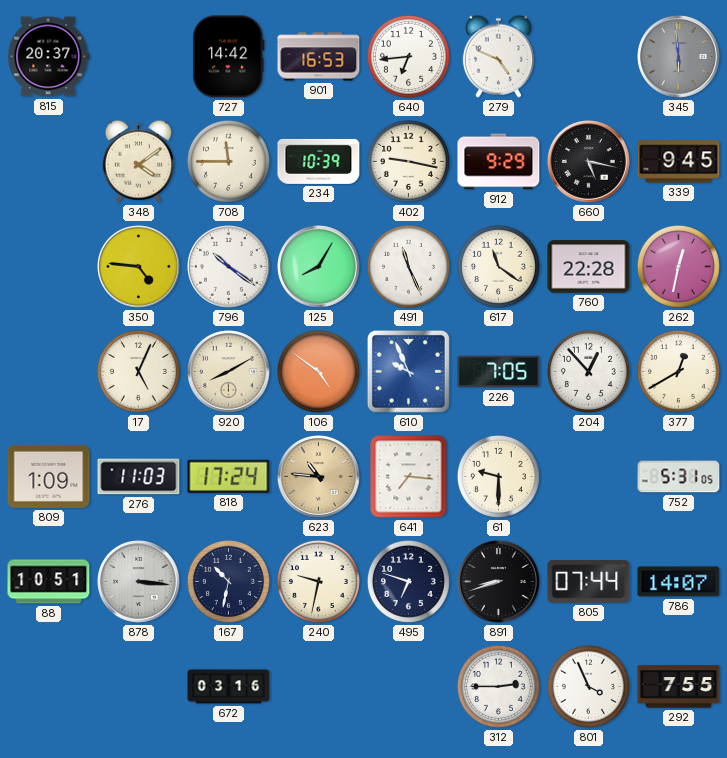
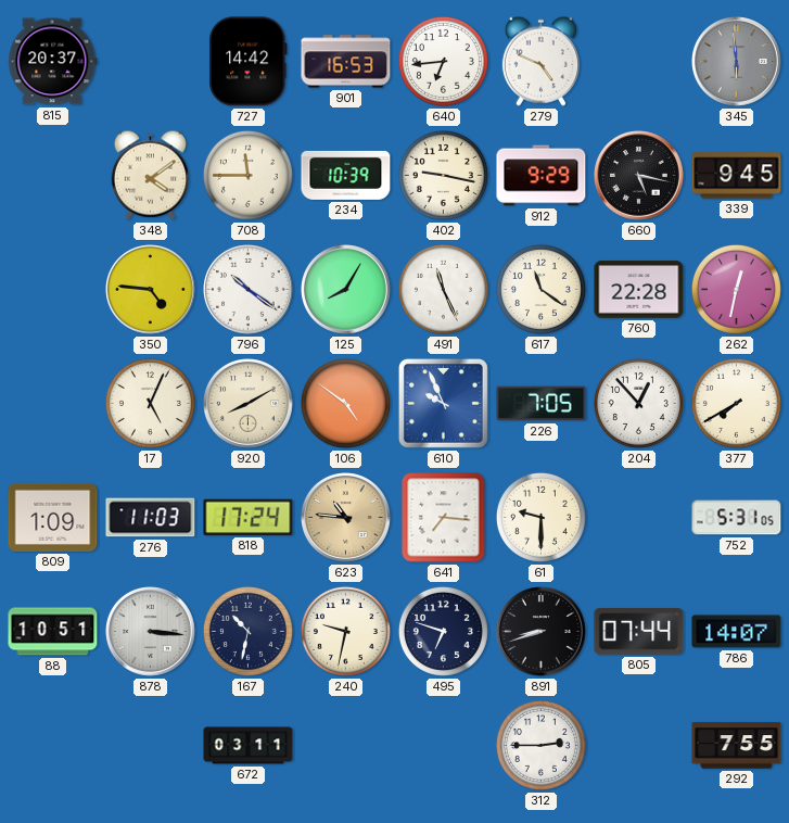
377: 12:40 -> 7:40
672: 03:16 -> 03:11
801: 3:56 -> none
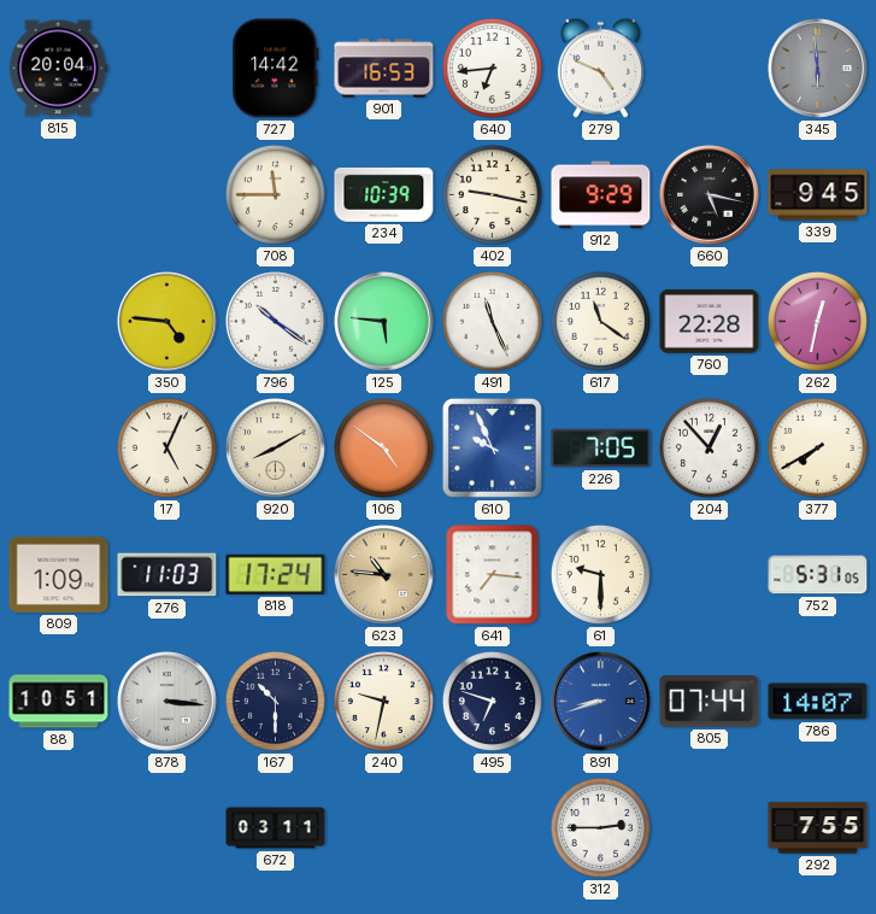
815: 20:37 -> 20:04
348: 4:09 -> none
125: 8:05 -> 5:46
167: 10:32 -> 10:30
891 dial: black -> blue
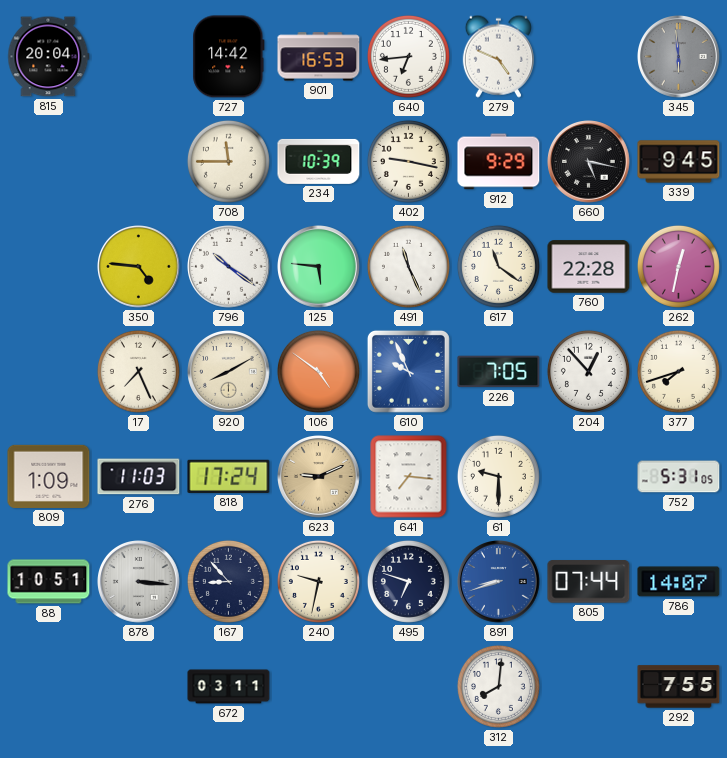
17: 5:04 -> 7:26
377: 7:40 -> 7:42
623: 10:46 -> 9:11
167: 10:30 -> 8:53
312: 2:45 -> 8:01
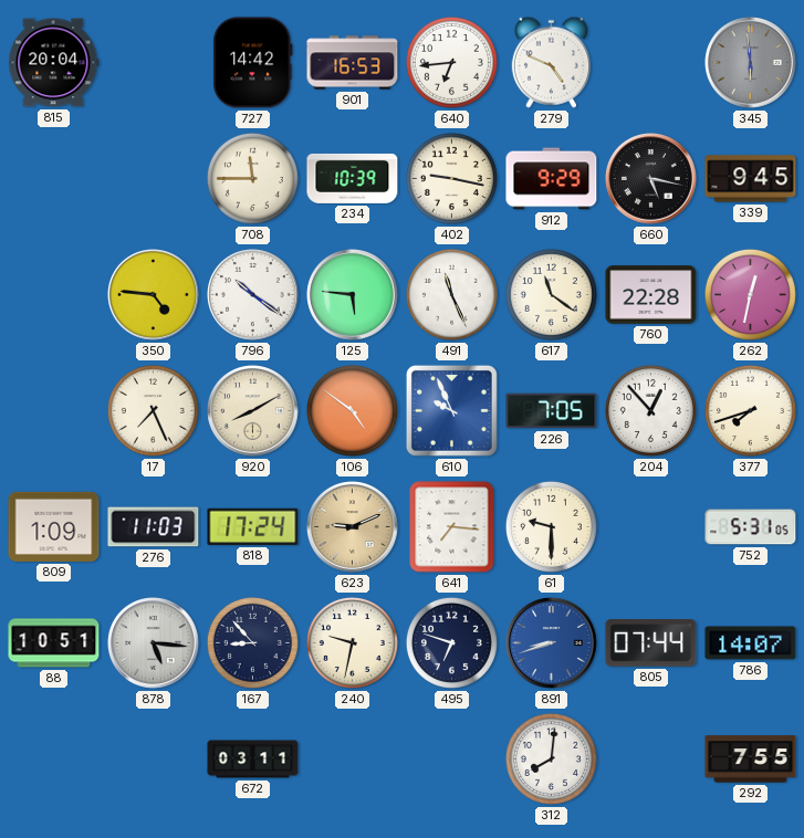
878: 3:16 -> 5:16
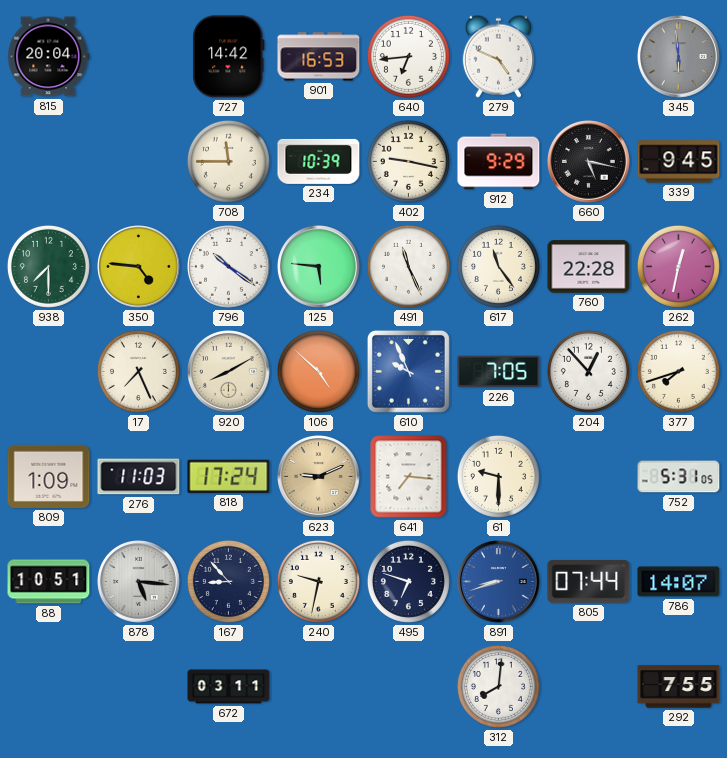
938: none -> 7:30
617: 11:21 -> 11:24
106: 4:51 -> 4:52
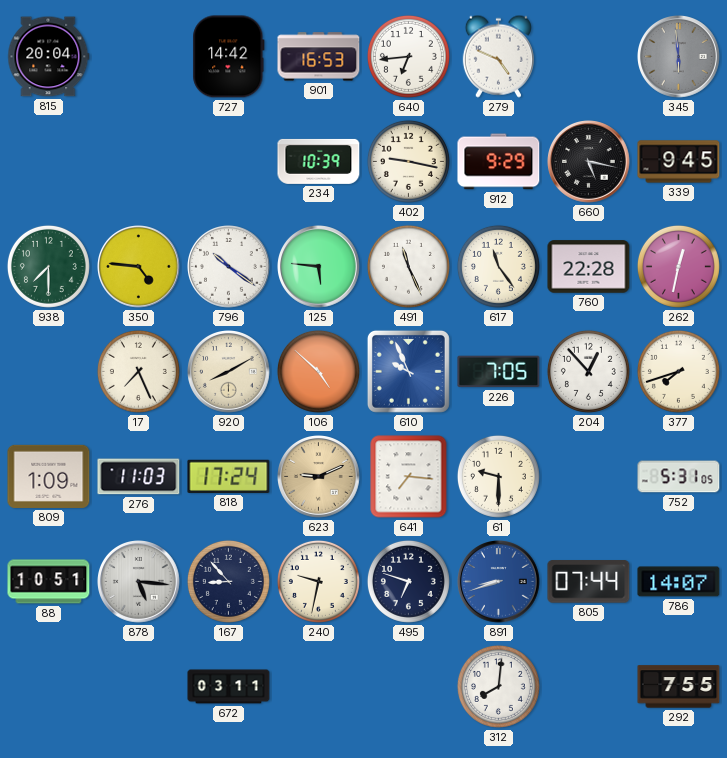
708: 11:45 -> none
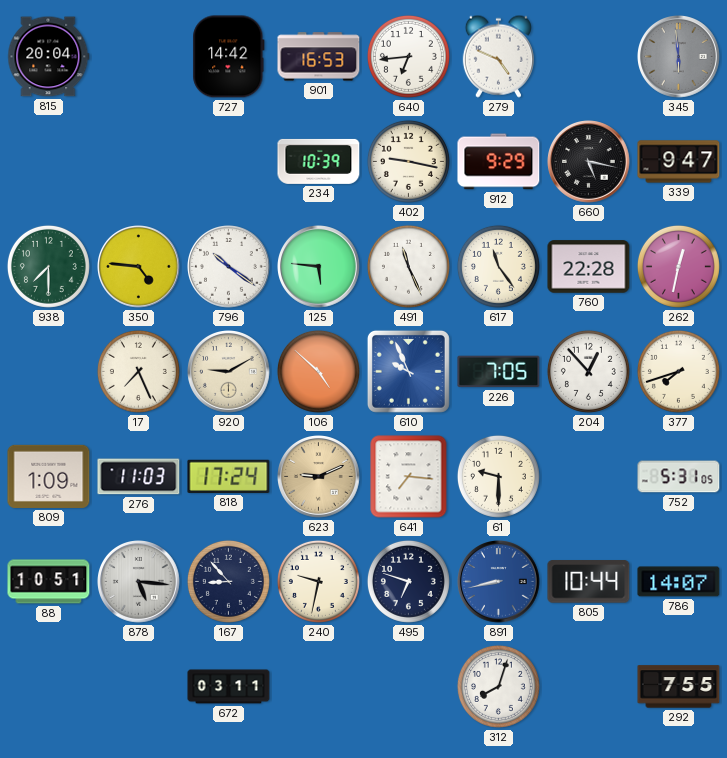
339: 9:45 -> 9:47
920: 8:10 -> 9:10
891: 8:42 -> 8:43
805: 07:44 -> 10:44
312: 8:01 -> 8:03
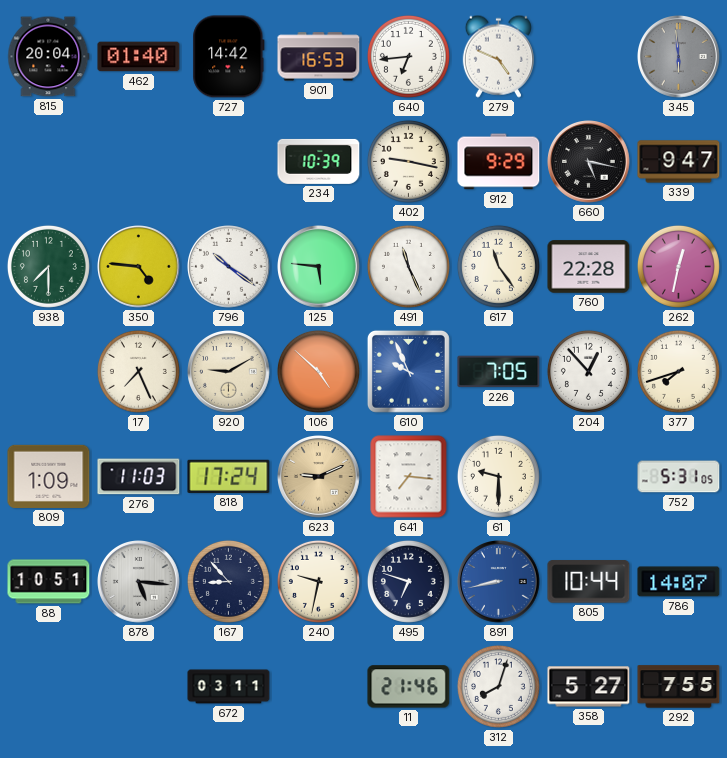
462: none -> 01:40
11: none -> 21:46
358: none -> 5:27
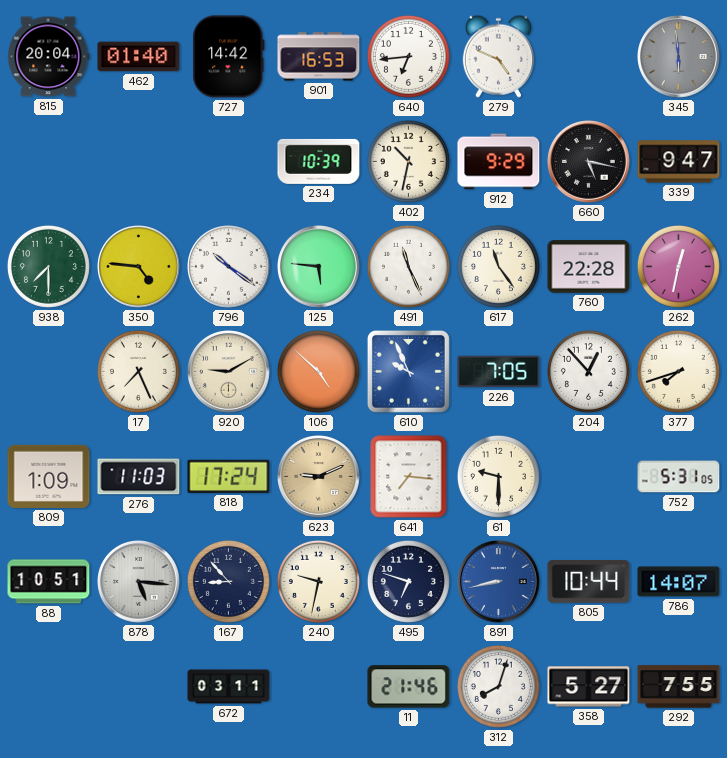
402: 9:17 -> 10:32
